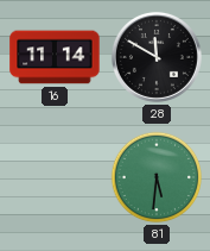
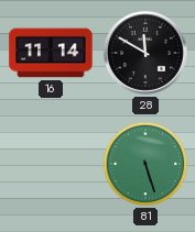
81: 5:31 -> 5:27
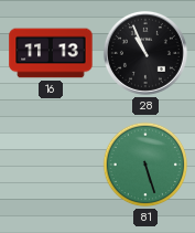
16: 11:14 -> 11:13
28: 11:50 -> 10:56
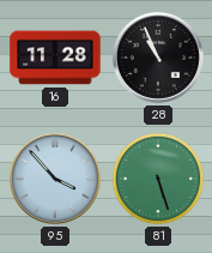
16: 11:13 -> 11:28
95: none -> 3:53
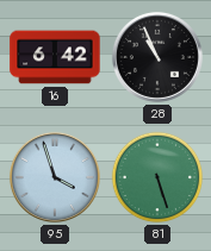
16: 11:28 -> 6:42
95: 3:53 -> 3:57
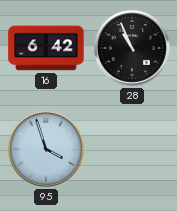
81: 5:27 -> none
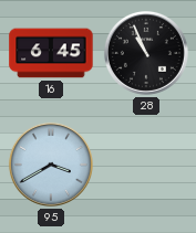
16: 6:42 -> 6:45
95: 3:57 -> 3:40
